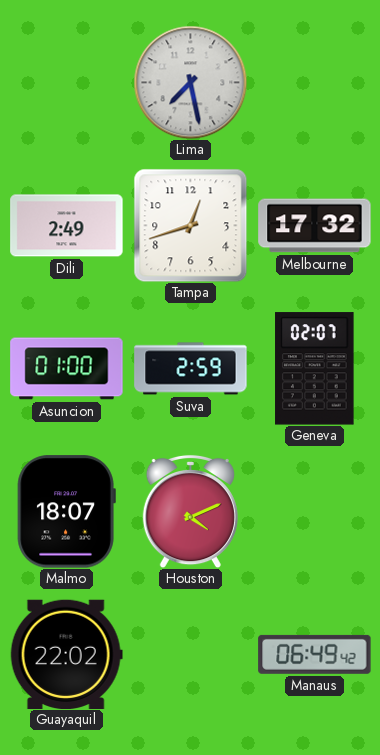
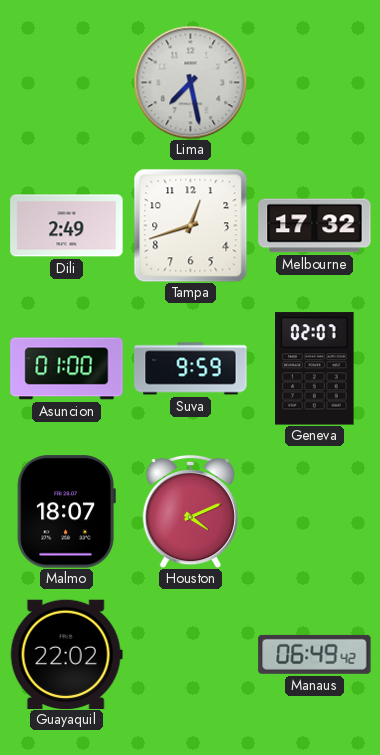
Suva: 2:59 -> 9:59
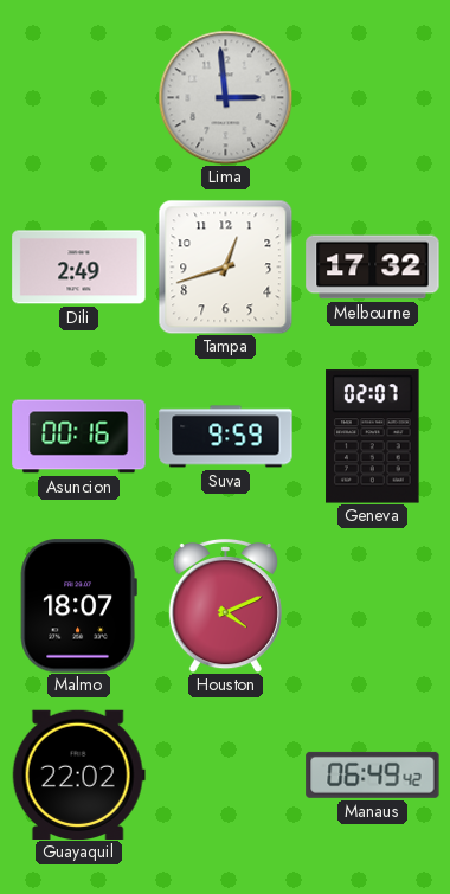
Lima: 7:28 -> 2:59
Asuncion: 01:00 -> 00:16
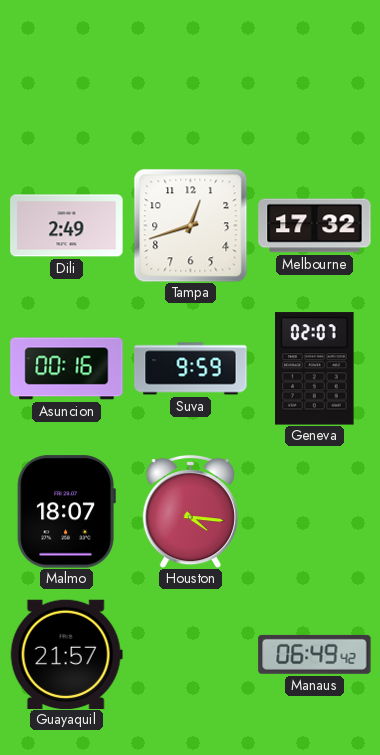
Lima: 2:59 -> none
Houston: 4:11 -> 4:16
Guayaquil: 22:02 -> 21:57
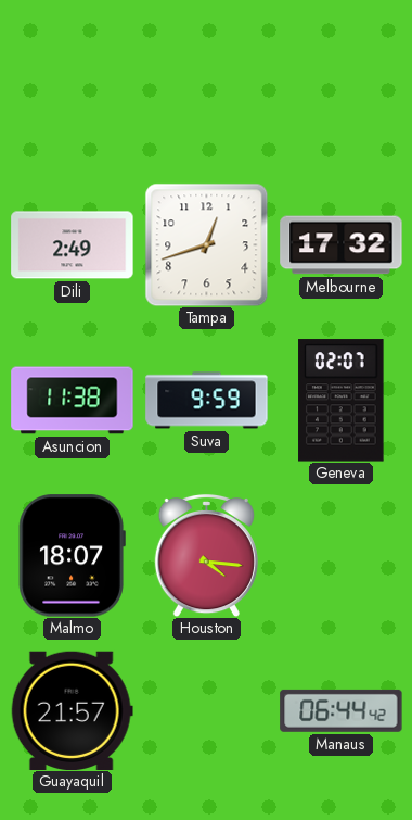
Asuncion: 00:16 -> 11:38
Manaus: 06:49 -> 06:44
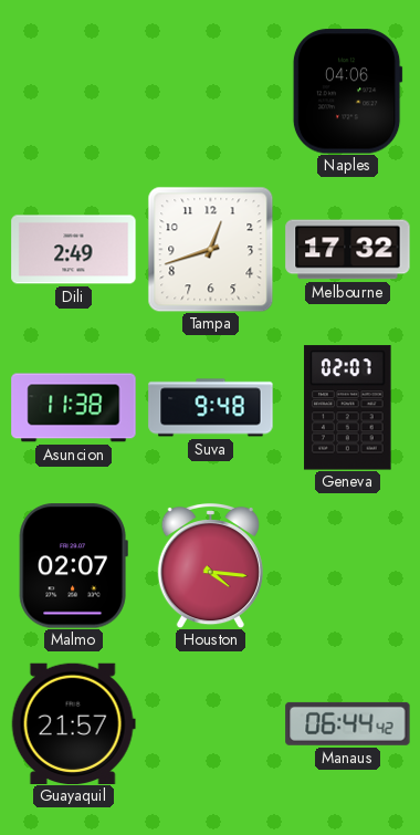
Naples: none -> 04:06
Suva: 9:59 -> 9:48
Malmo: 18:07 -> 02:07
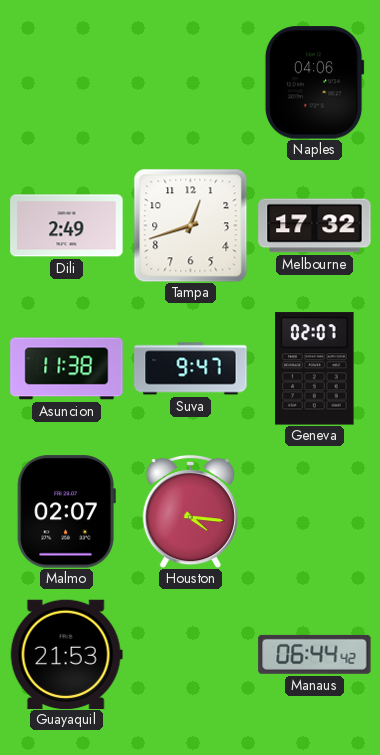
Suva: 9:48 -> 9:47
Guayaquil: 21:57 -> 21:53
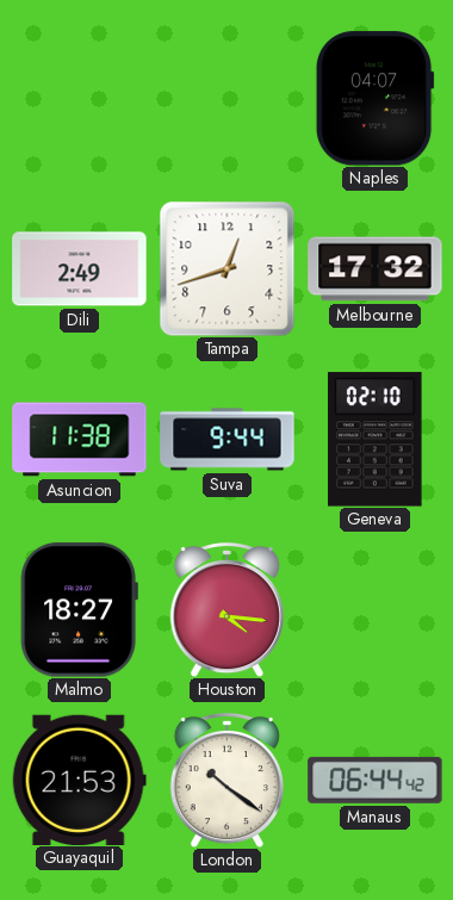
Naples: 04:06 -> 04:07
Suva: 9:47 -> 9:44
Geneva: 02:07 -> 02:10
Malmo: 02:07 -> 18:27
London: none -> 10:21
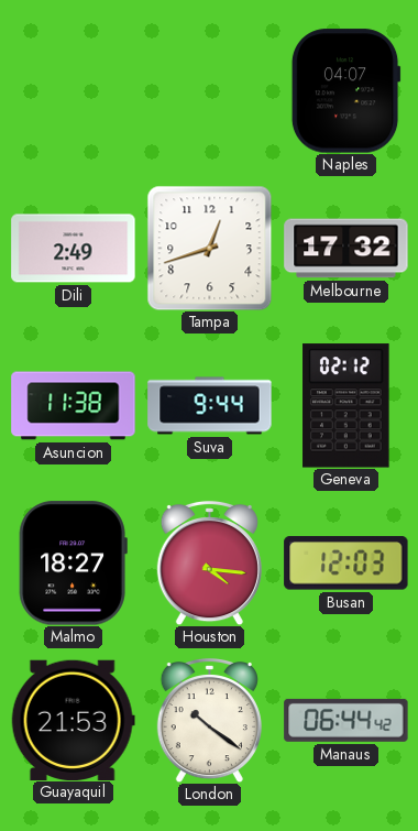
Geneva: 02:10 -> 02:12
Busan: none -> 12:03
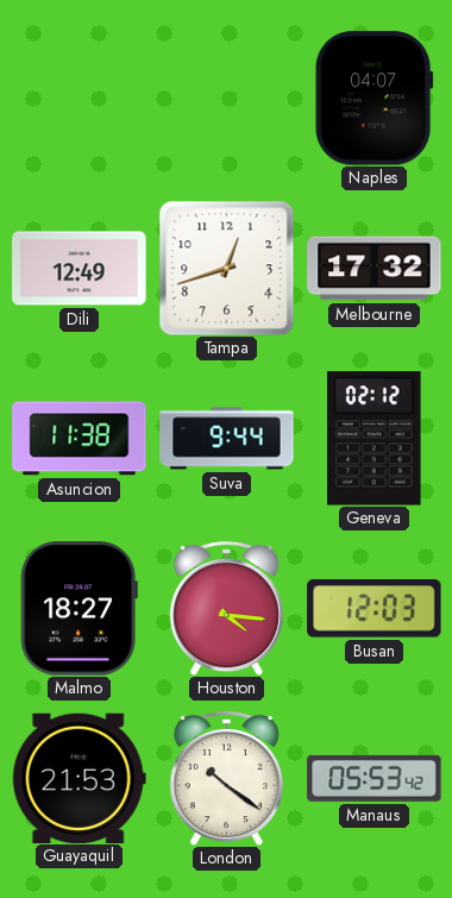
Dili: 2:49 -> 12:49
Manaus: 06:44 -> 05:53
